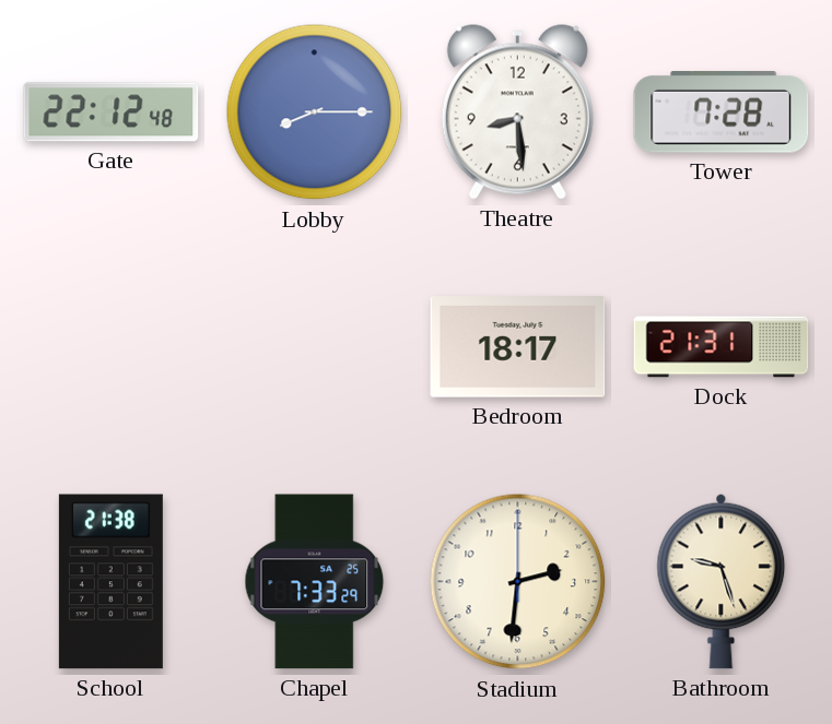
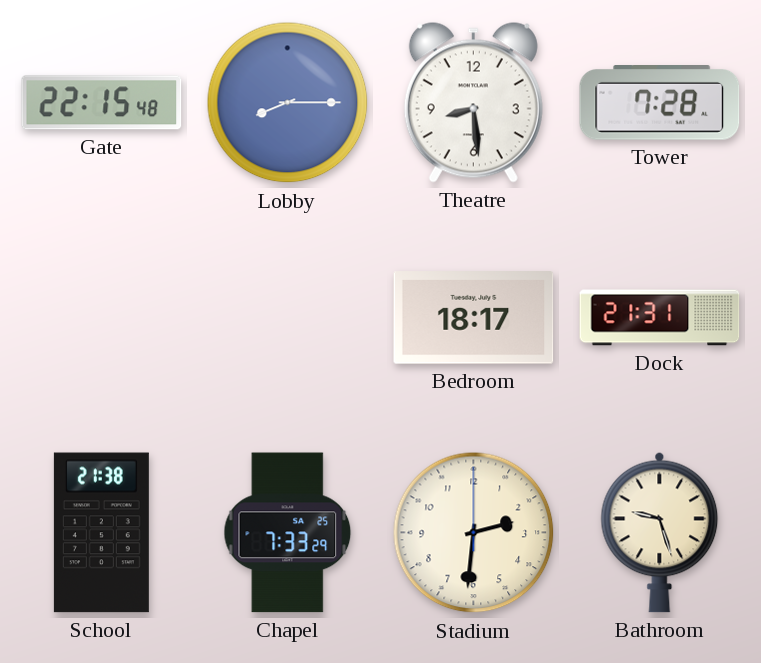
Gate: 22:12 -> 22:15
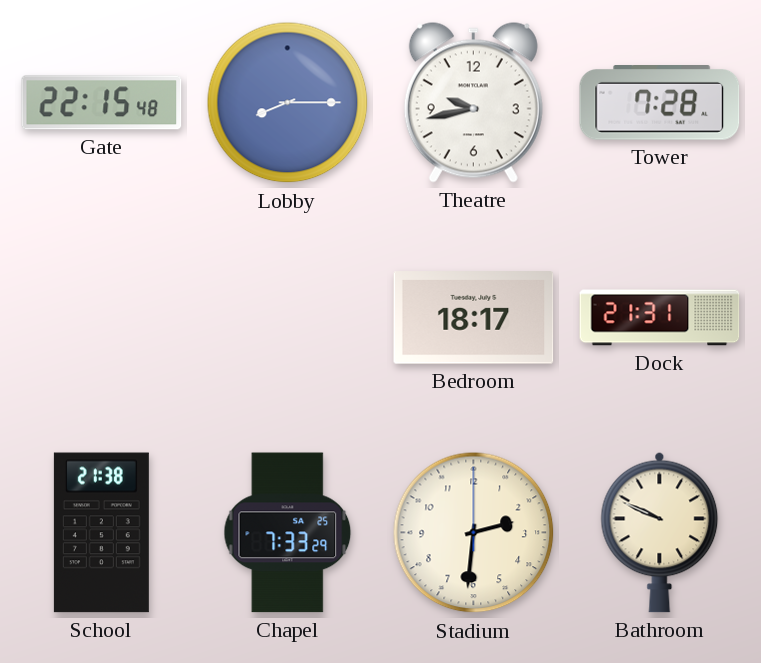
Theatre: 8:29 -> 9:43
Bathroom: 9:27 -> 9:49
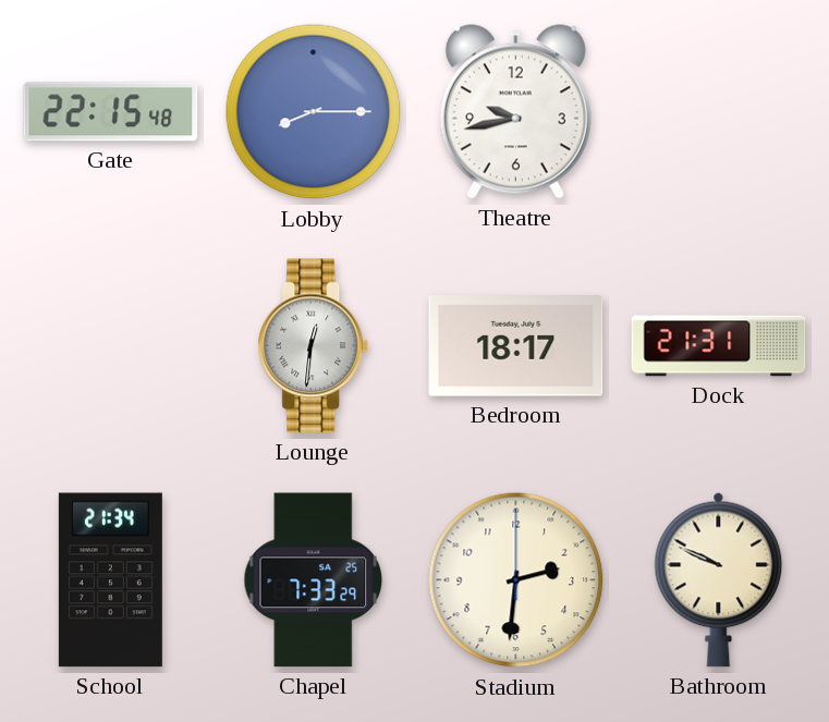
Tower: 7:28 -> none
Lounge: none -> 12:31
School: 21:38 -> 21:34
